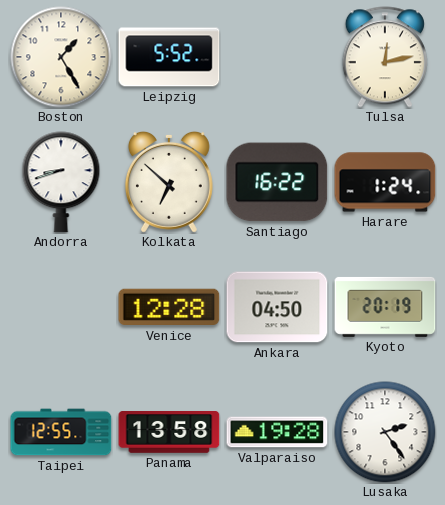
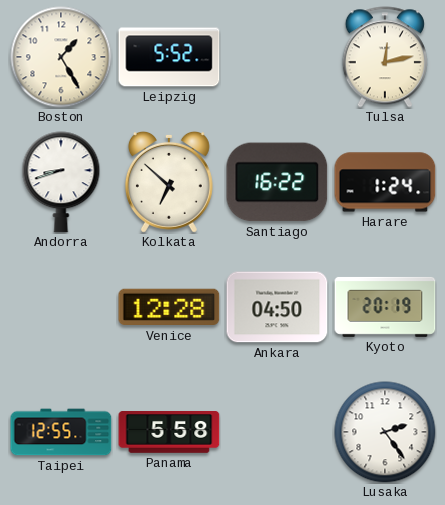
Panama: 13:58 -> 5:58
Valparaiso: 19:28 -> none
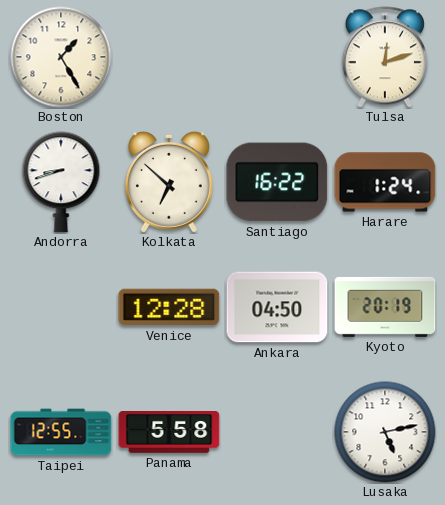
Leipzig: 5:52 -> none
Tulsa: 12:13 -> 12:12
Lusaka: 2:24 -> 5:13
